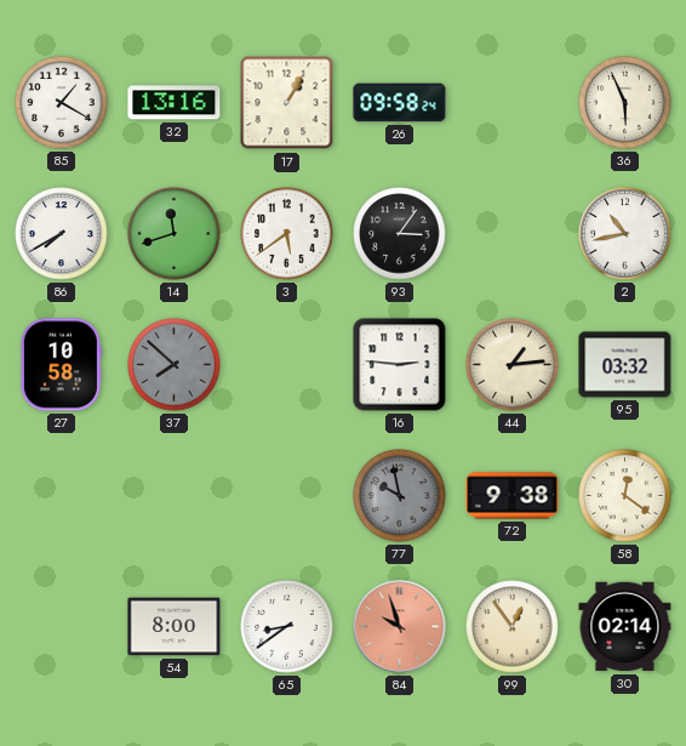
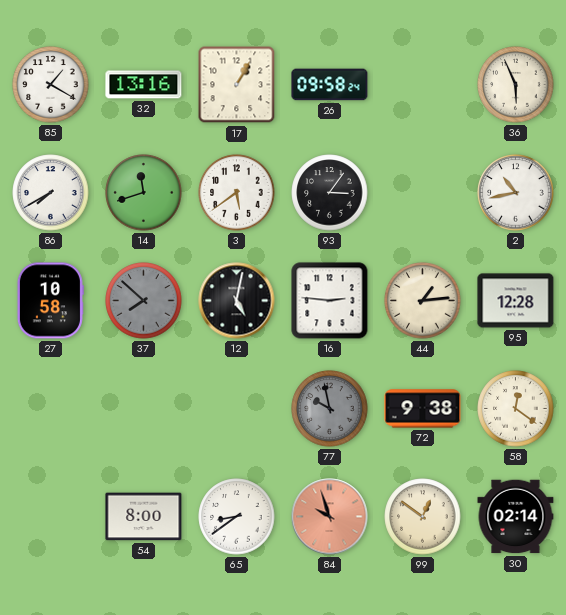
12: none -> 5:02
95: 03:32 -> 12:28
99: 12:54 -> 12:51
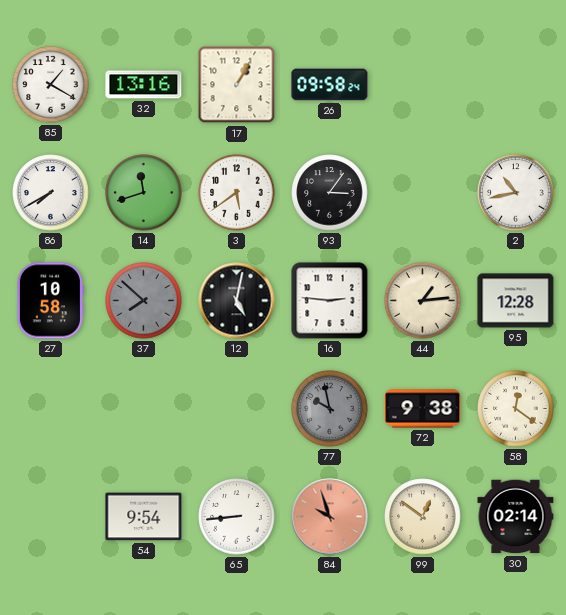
36: 5:56 -> none
54: 8:00 -> 9:54
65: 8:39 -> 8:44
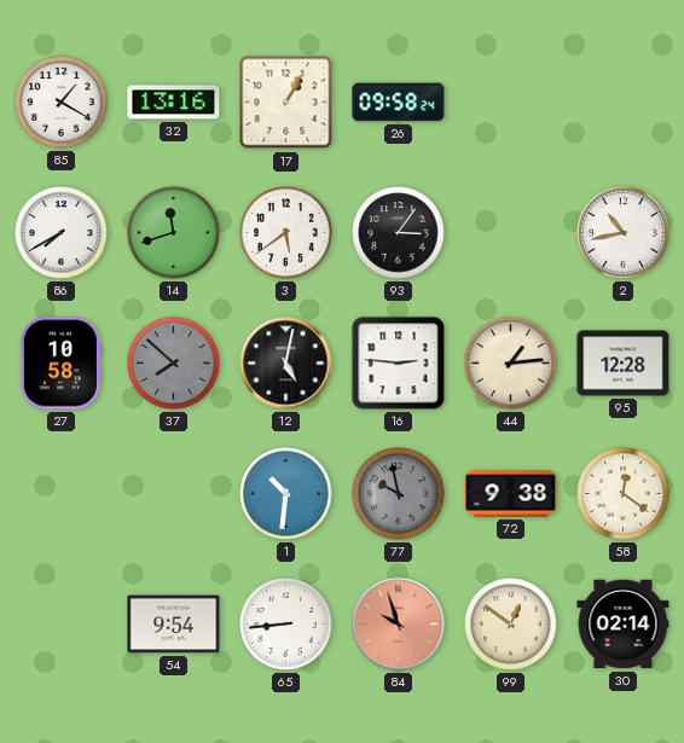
1: none -> 10:31
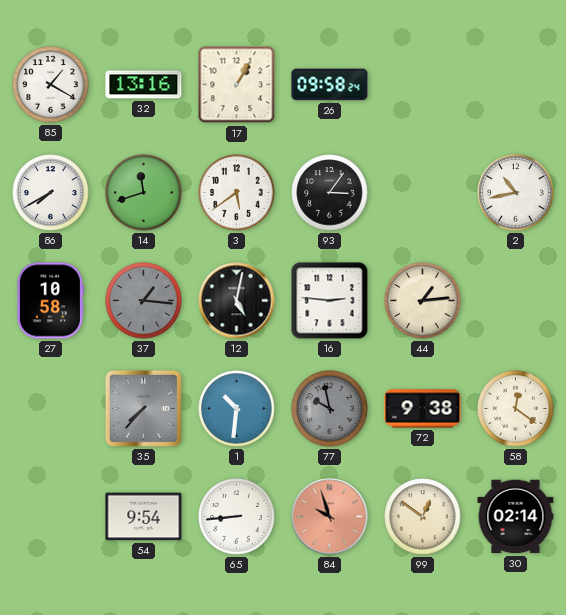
37: 7:52 -> 1:16
95: 12:28 -> none
35: none -> 7:37
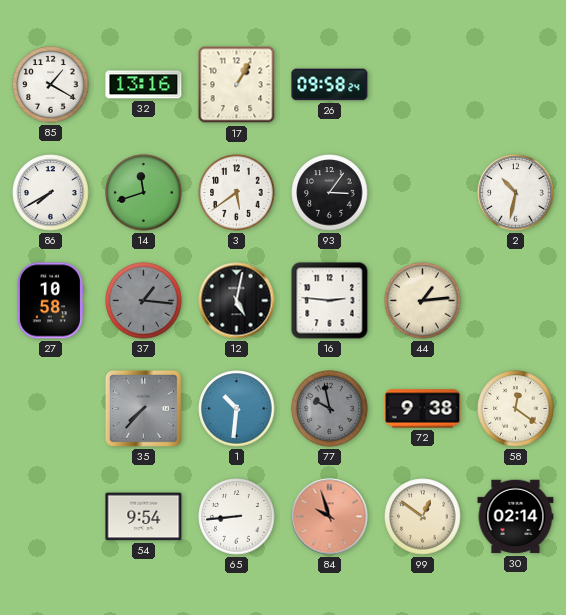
2: 10:43 -> 10:32
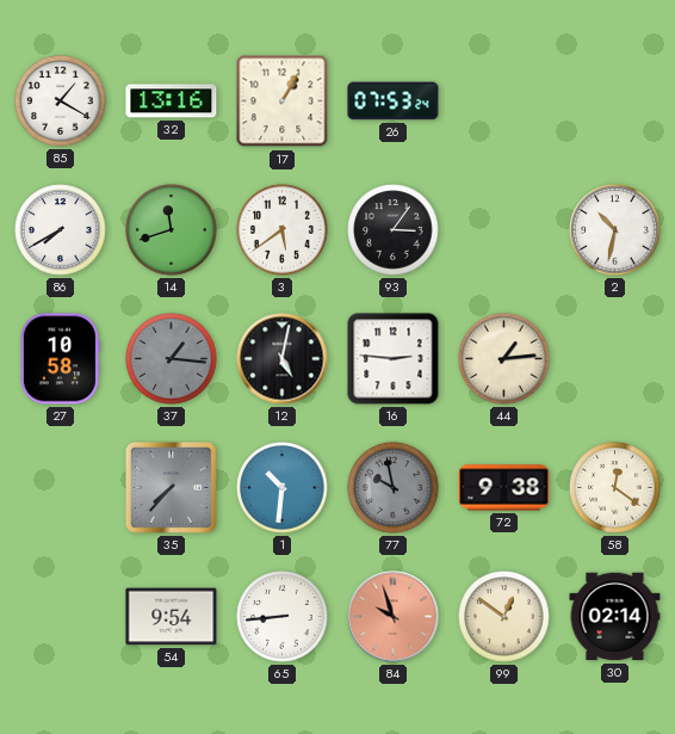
26: 09:58 -> 07:53
